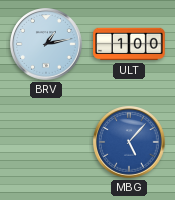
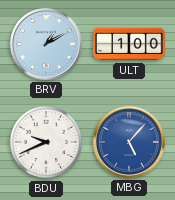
BRV: 1:13 -> 1:10
BDU: none -> 9:41
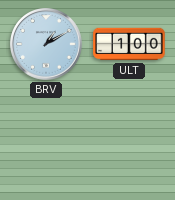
BDU: 9:41 -> none
MBG: 5:07 -> none
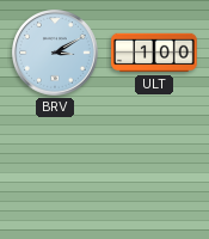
BRV: 1:10 -> 3:10
